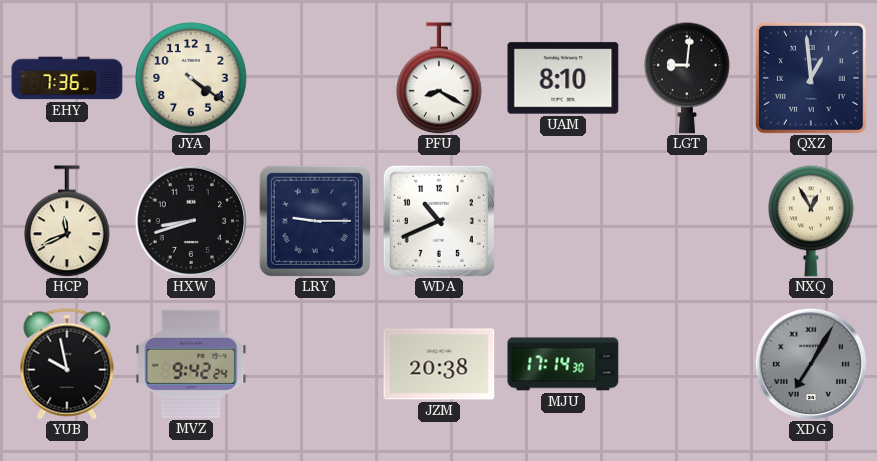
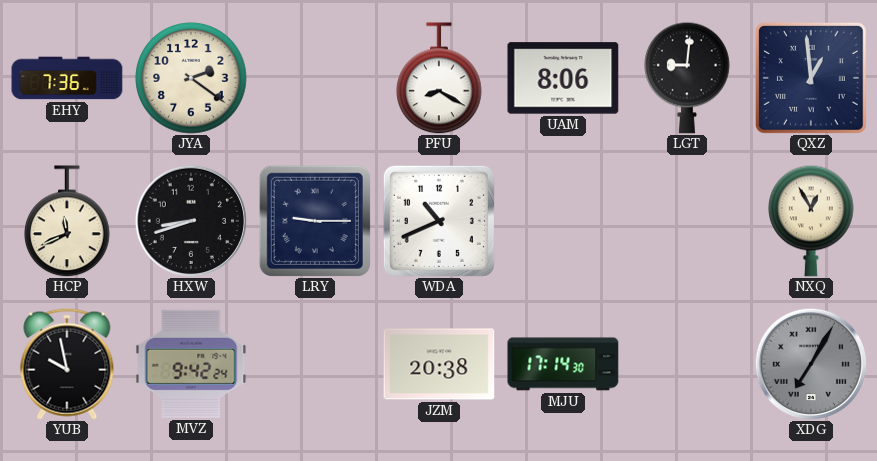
JYA: 4:21 -> 2:21
UAM: 8:10 -> 8:06
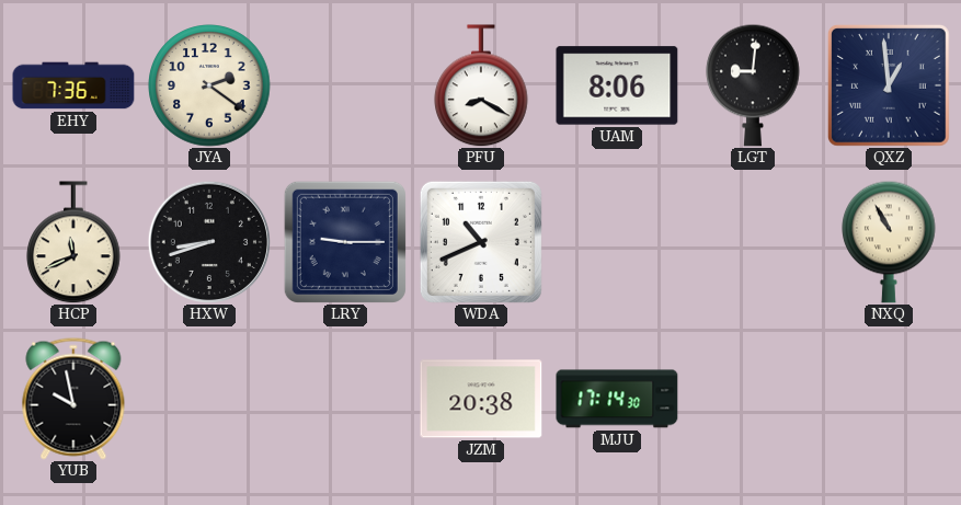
NXQ: 12:55 -> 10:55
MVZ: 9:42 -> none
XDG: 7:05 -> none
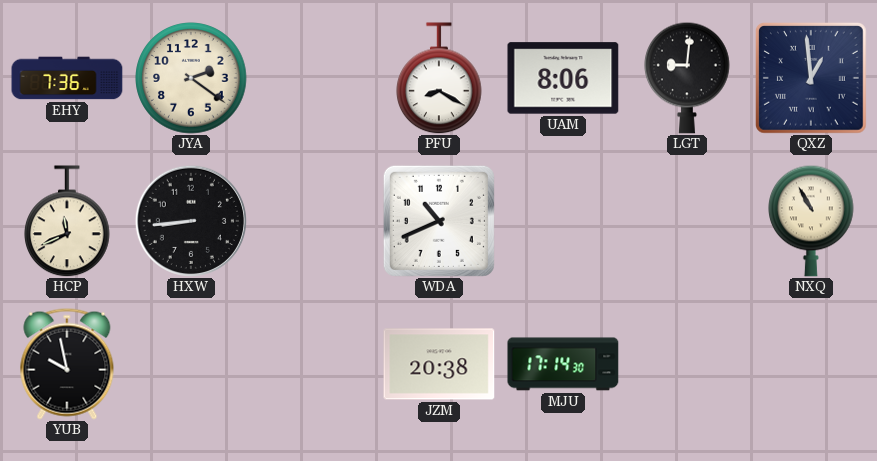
HXW: 8:42 -> 8:44
LRY: 9:15 -> none
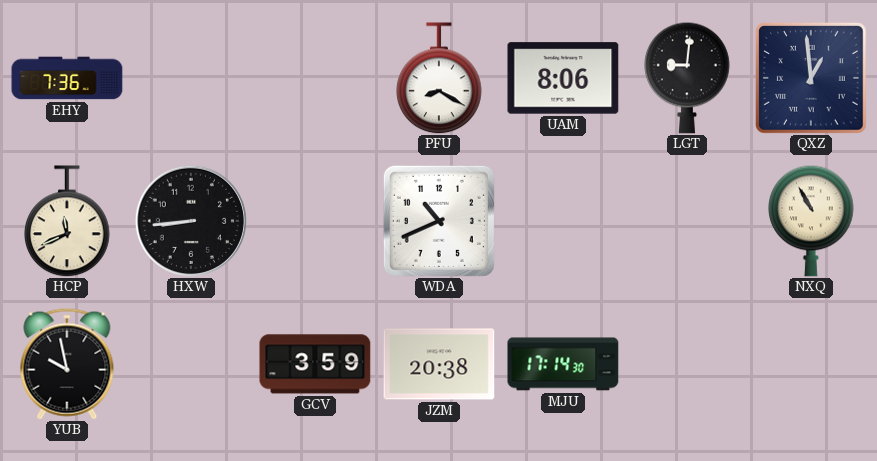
JYA: 2:21 -> none
GCV: none -> 3:59
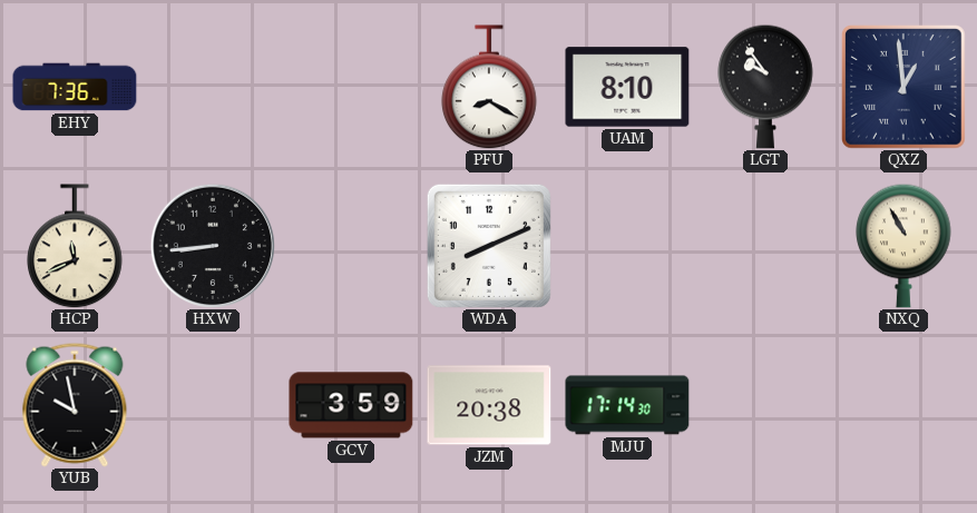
UAM: 8:06 -> 8:10
LGT: 9:01 -> 9:54
WDA: 10:41 -> 8:11
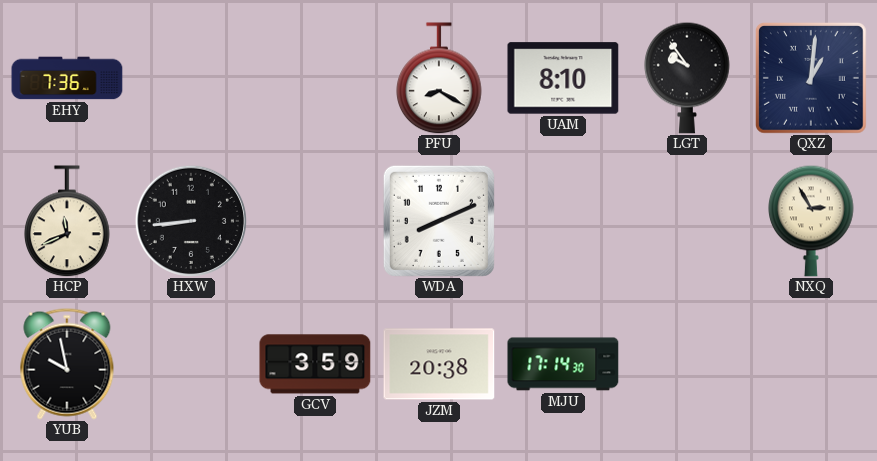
QXZ: 12:59 -> 1:01
NXQ: 10:55 -> 2:55
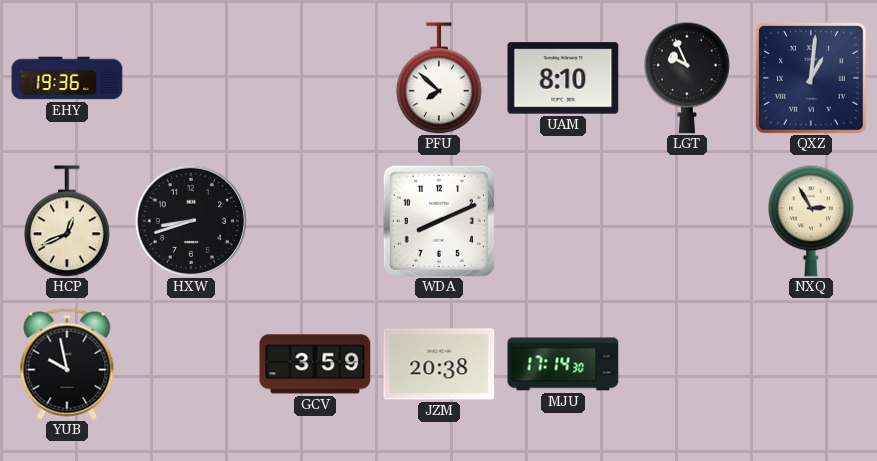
EHY: 7:36 -> 19:36
PFU: 8:20 -> 7:52
LGT: 9:54 -> 9:56
HCP: 11:41 -> 12:41
HXW: 8:44 -> 8:42
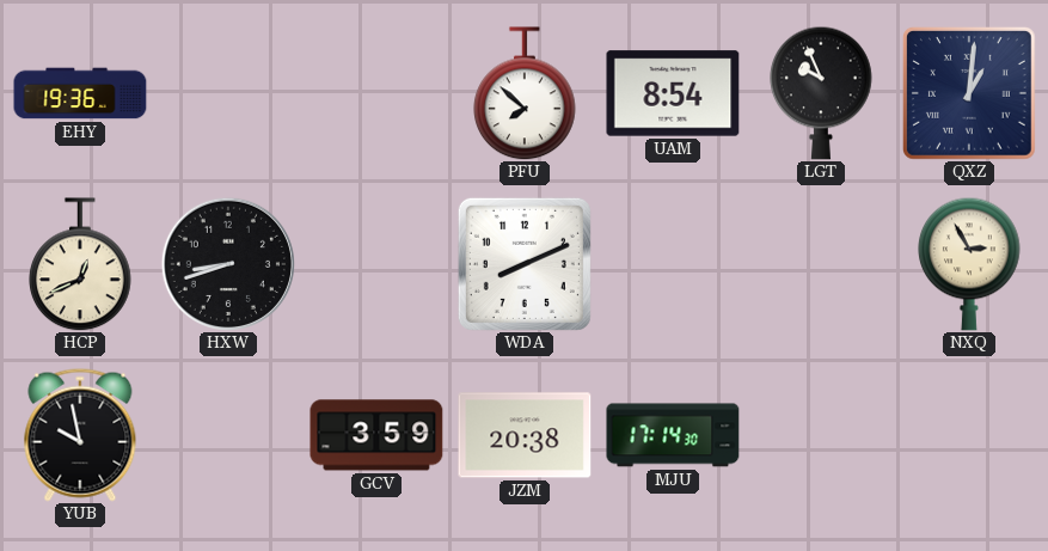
UAM: 8:10 -> 8:54
